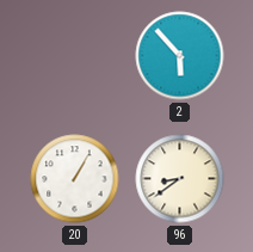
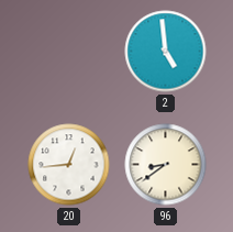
2: 5:53 -> 4:59
20: 1:05 -> 12:44
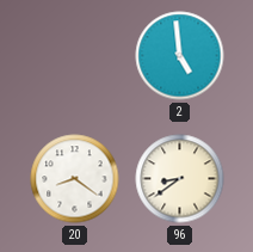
20: 12:44 -> 8:21
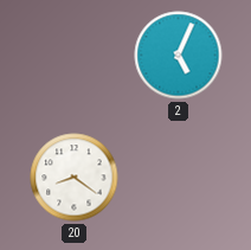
2: 4:59 -> 5:04
96: 8:39 -> none
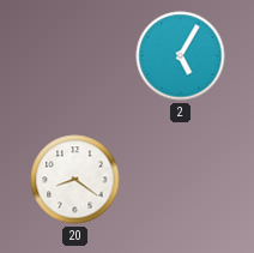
2: 5:04 -> 5:05
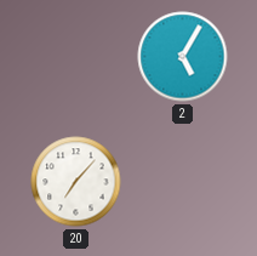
20: 8:21 -> 7:07
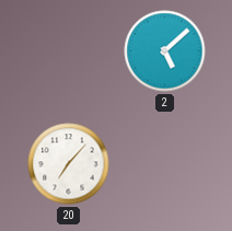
2: 5:05 -> 5:08
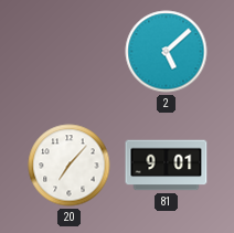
81: none -> 9:01
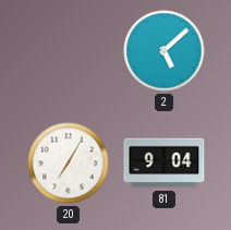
20: 7:07 -> 7:05
81: 9:01 -> 9:04
